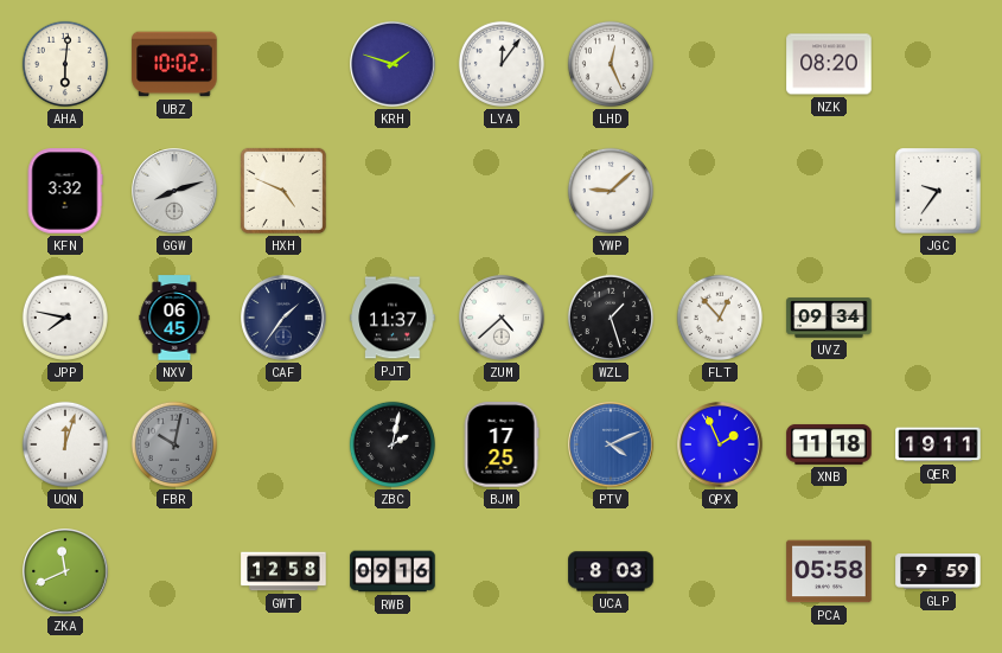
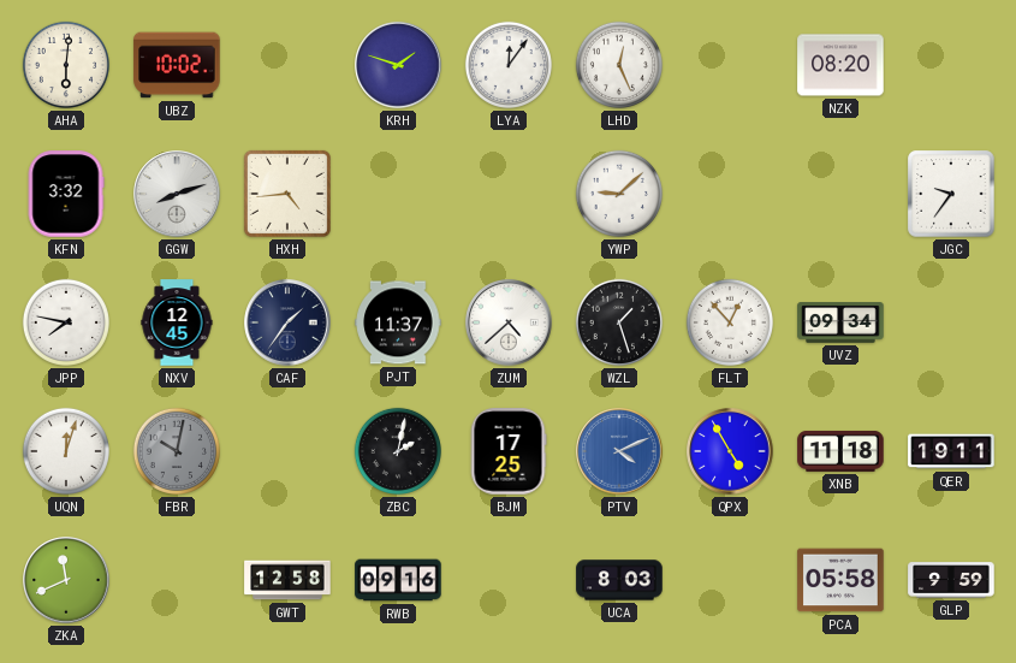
HXH: 4:49 -> 4:44
NXV: 06:45 -> 12:45
QPX: 1:56 -> 4:55
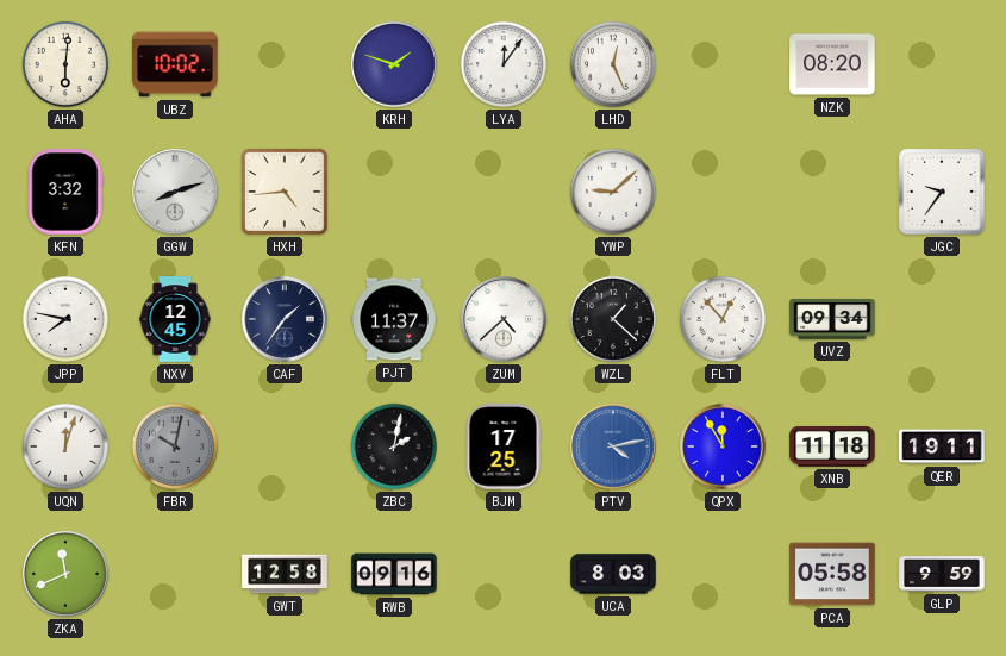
WZL: 1:27 -> 1:22
PTV: 4:11 -> 4:13
QPX: 4:55 -> 11:55
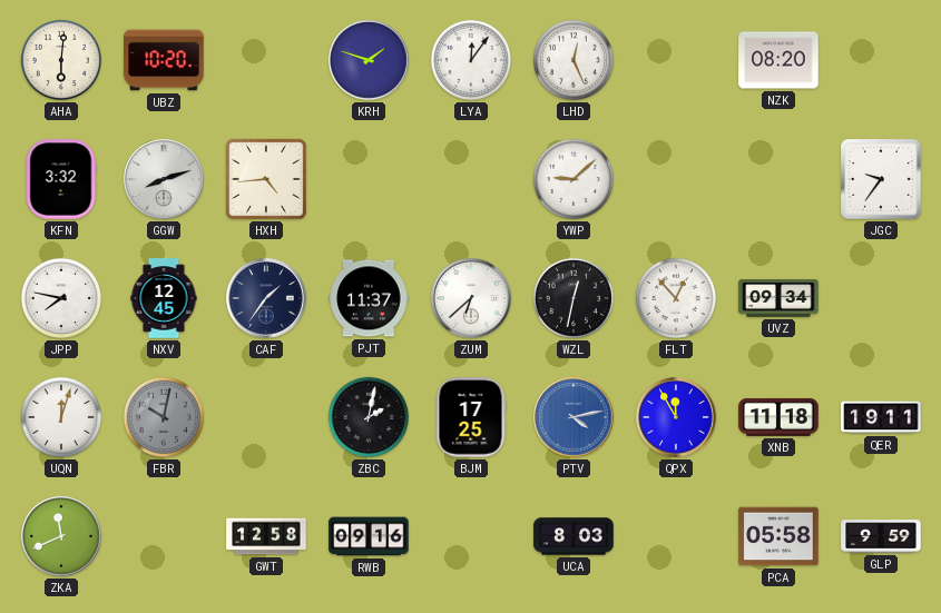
UBZ: 10:02 -> 10:20
ZUM: 4:38 -> 6:38
WZL: 1:22 -> 12:32
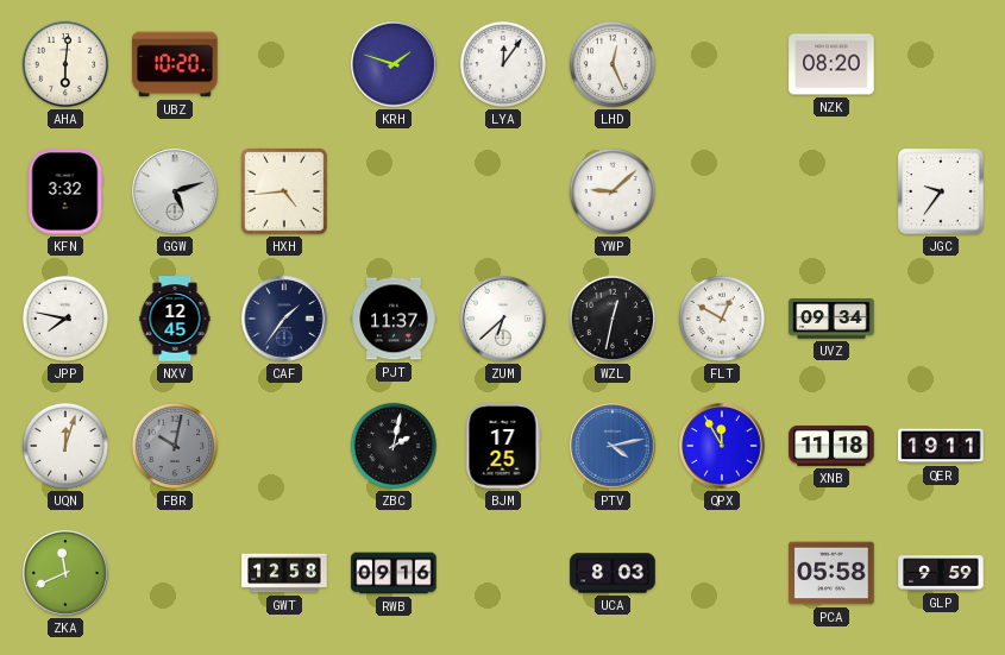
GGW: 8:12 -> 5:12
FLT: 12:53 -> 12:50
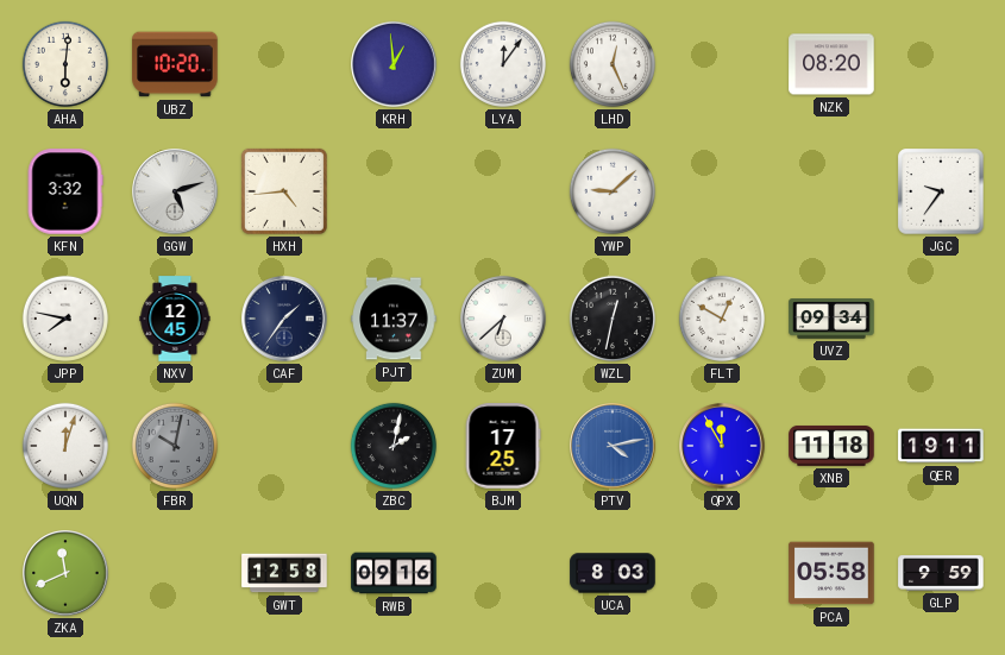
KRH: 1:48 -> 12:59
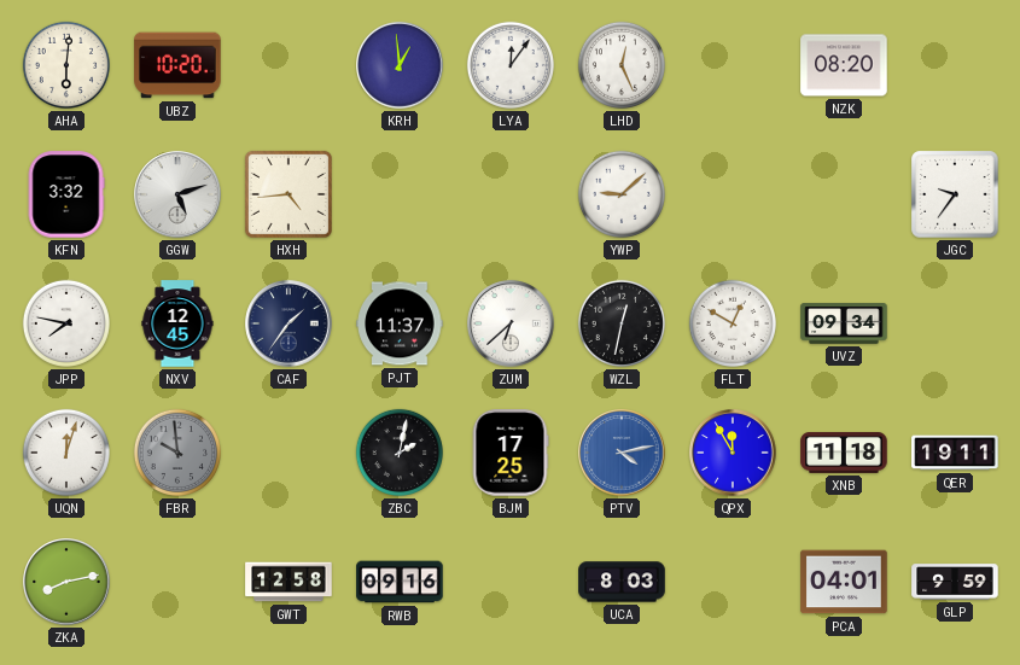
FBR: 10:02 -> 9:59
ZKA: 11:41 -> 8:13
PCA: 05:58 -> 04:01
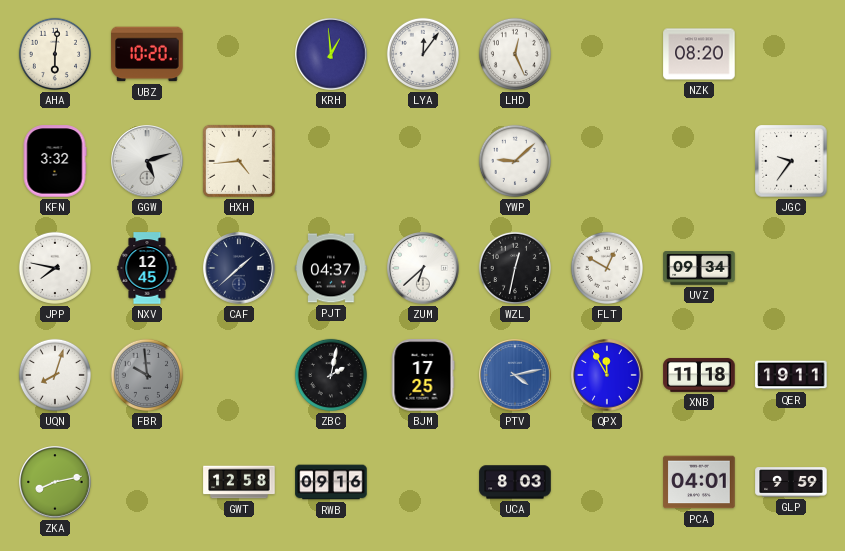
CAF: 1:36 -> 1:38
PJT: 11:37 -> 04:37
UQN: 12:03 -> 8:03
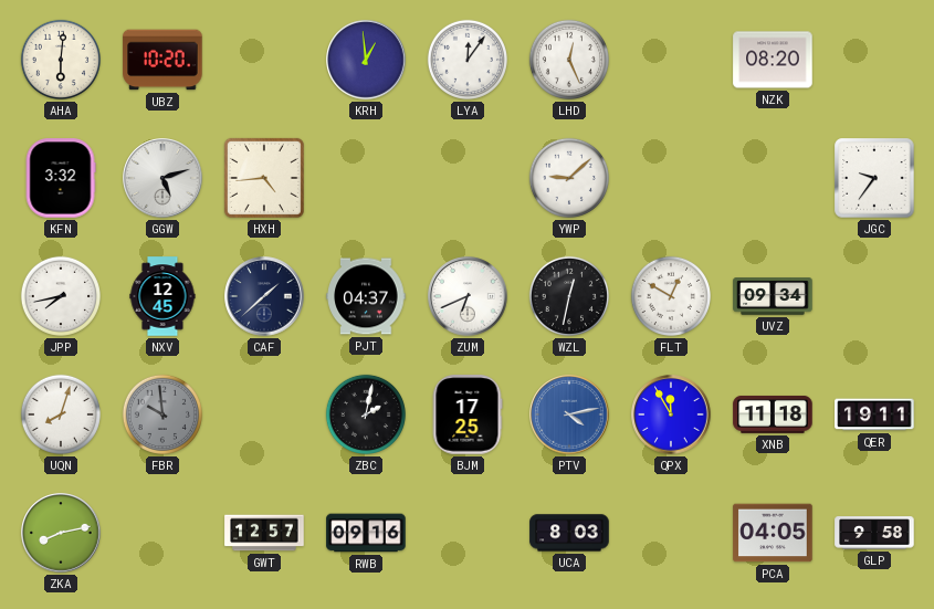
JPP: 7:47 -> 7:43
ZUM: 6:38 -> 6:41
GWT: 12:58 -> 12:57
PCA: 04:01 -> 04:05
GLP: 9:59 -> 9:58
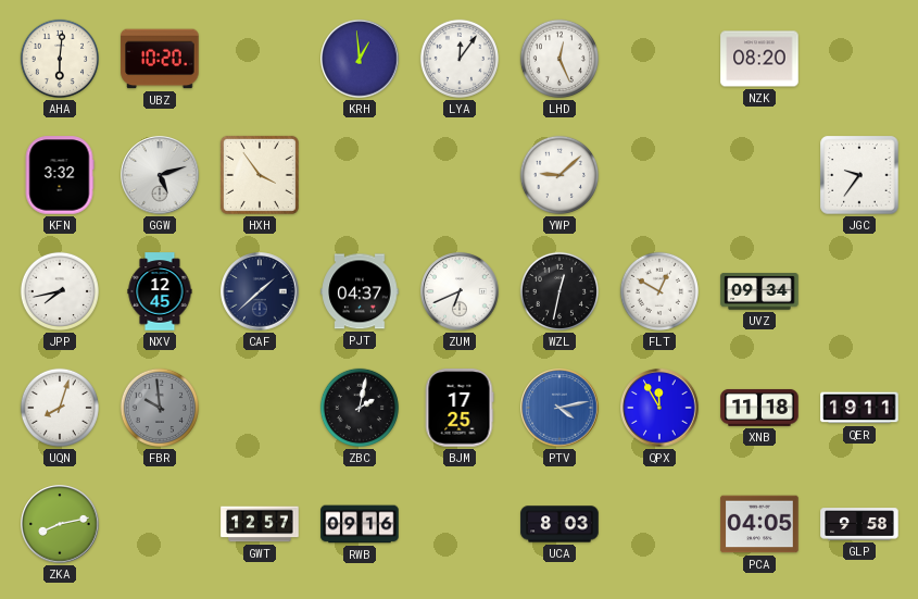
HXH: 4:44 -> 3:54
